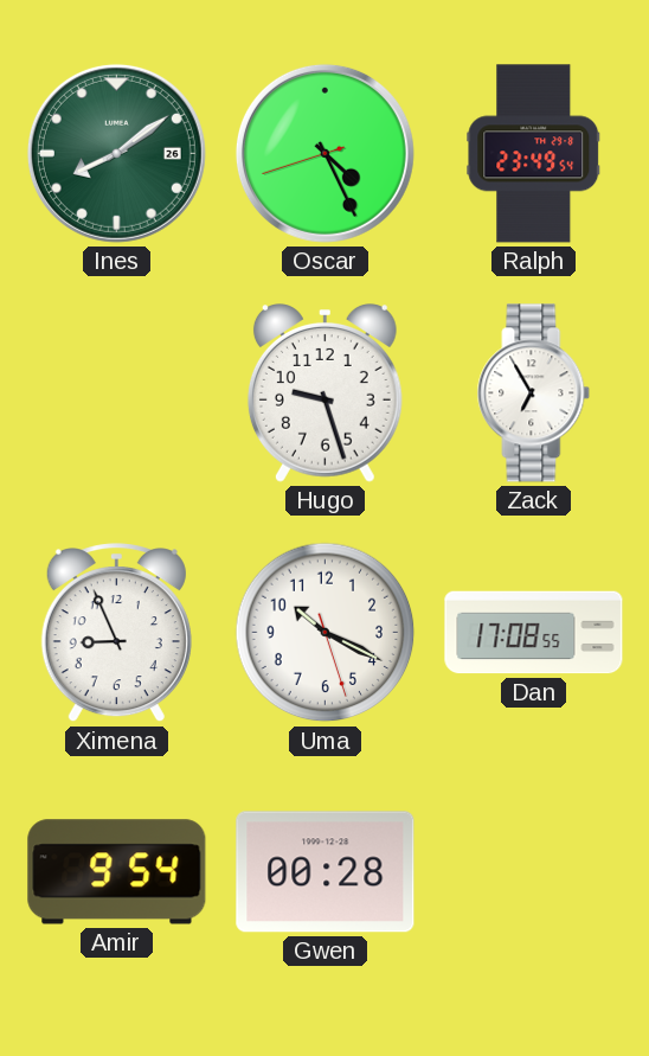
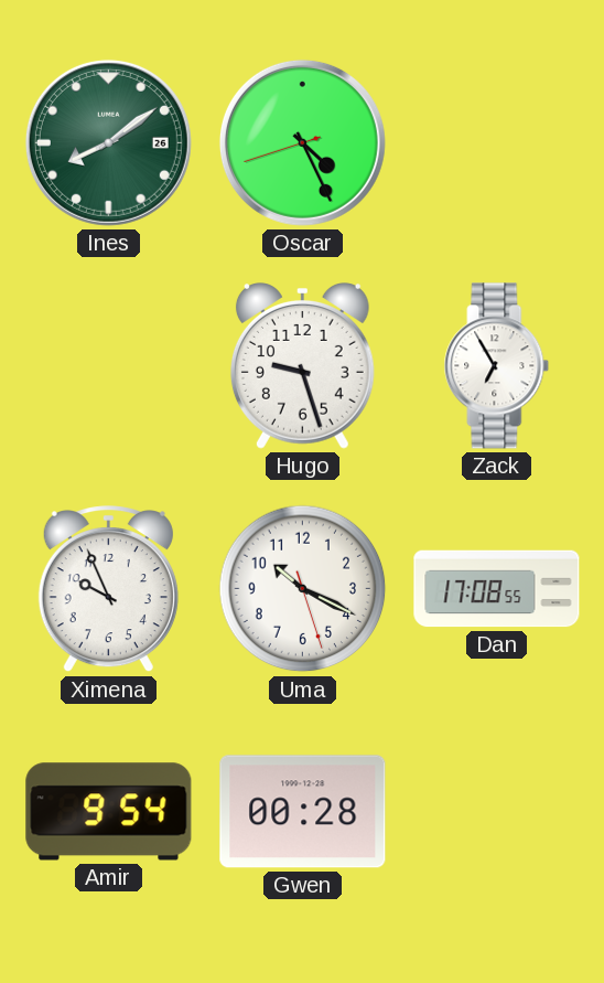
Ralph: 23:49 -> none
Ximena: 8:56 -> 9:56
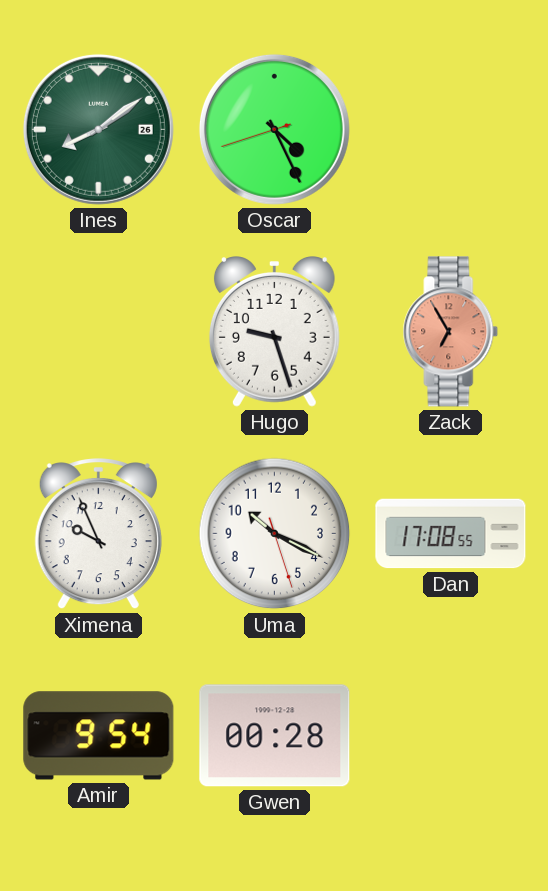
Zack dial: white -> salmon
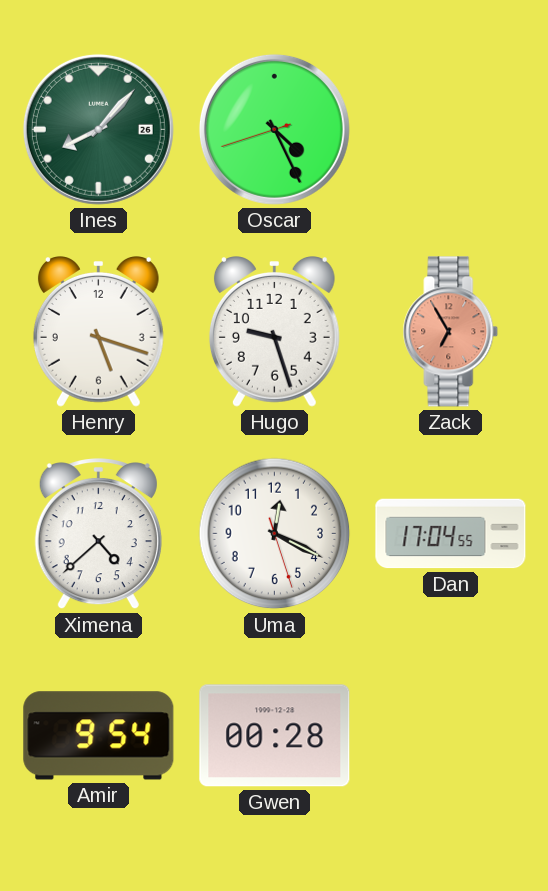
Ines: 8:09 -> 8:07
Henry: none -> 5:18
Ximena: 9:56 -> 4:38
Uma: 10:19 -> 12:19
Dan: 17:08 -> 17:04
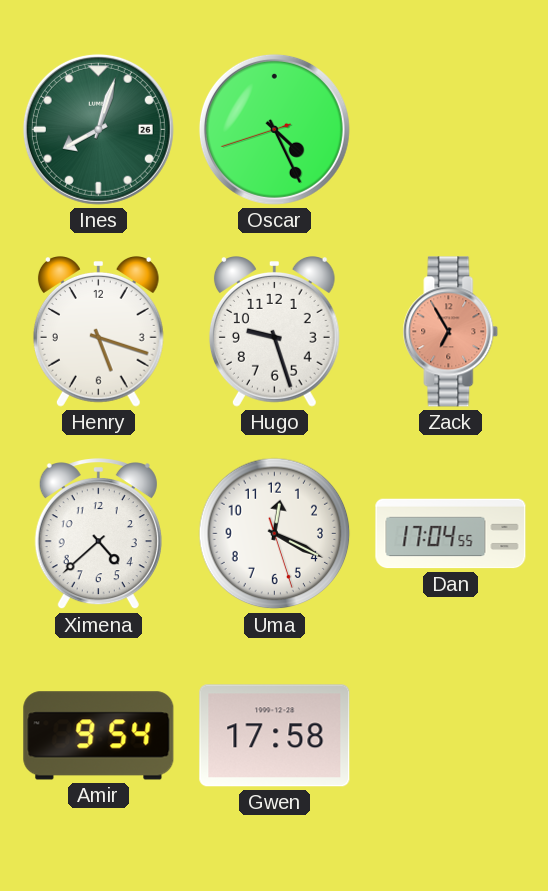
Ines: 8:07 -> 8:03
Gwen: 00:28 -> 17:58
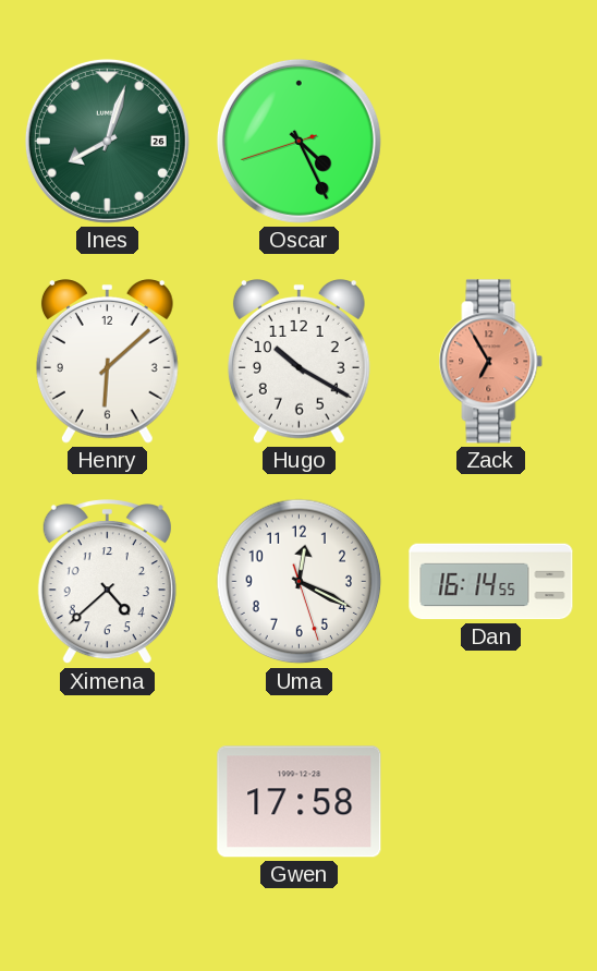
Henry: 5:18 -> 6:08
Hugo: 9:27 -> 10:20
Dan: 17:04 -> 16:14
Amir: 9:54 -> none
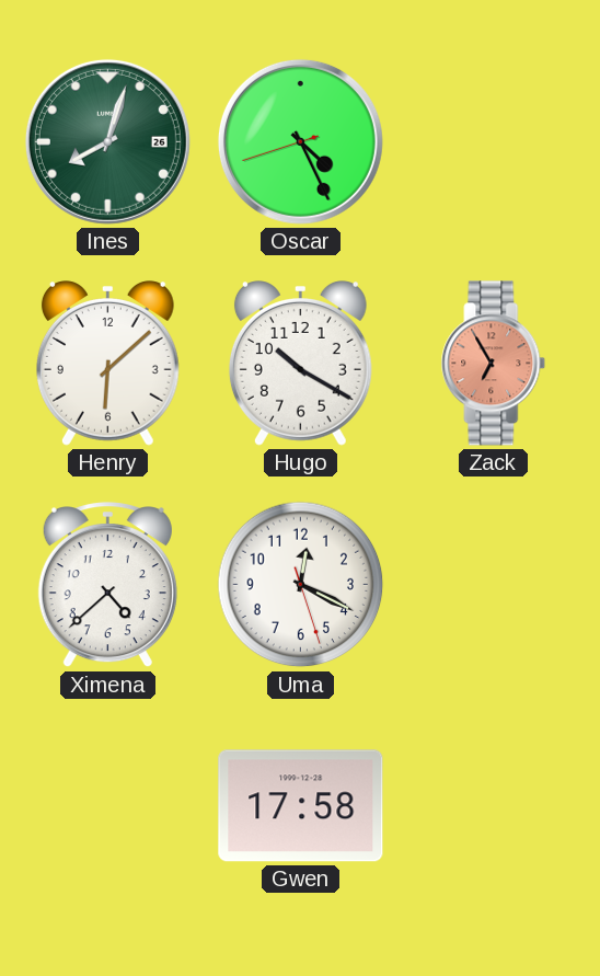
Dan: 16:14 -> none
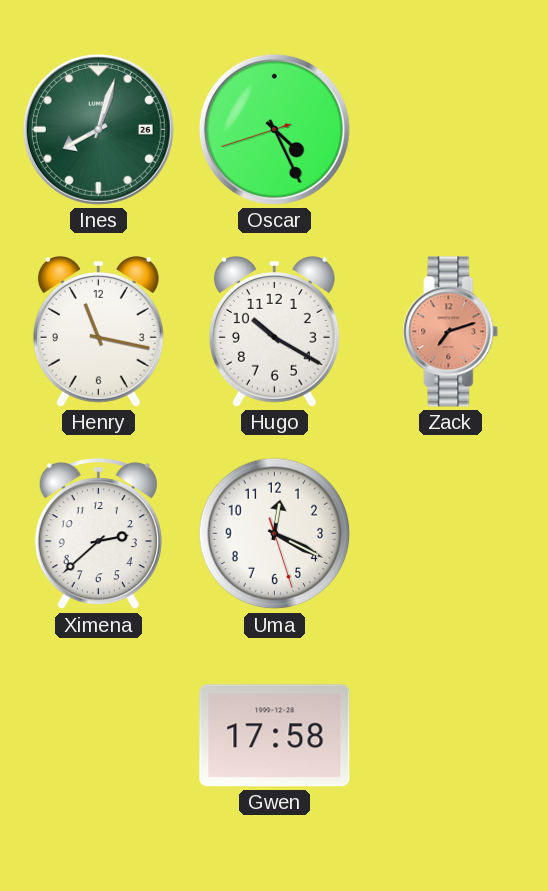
Henry: 6:08 -> 11:17
Zack: 6:55 -> 7:12
Ximena: 4:38 -> 2:38
